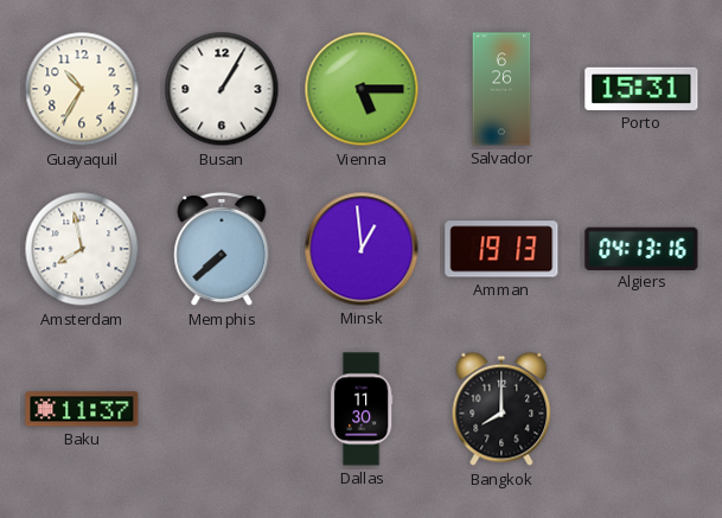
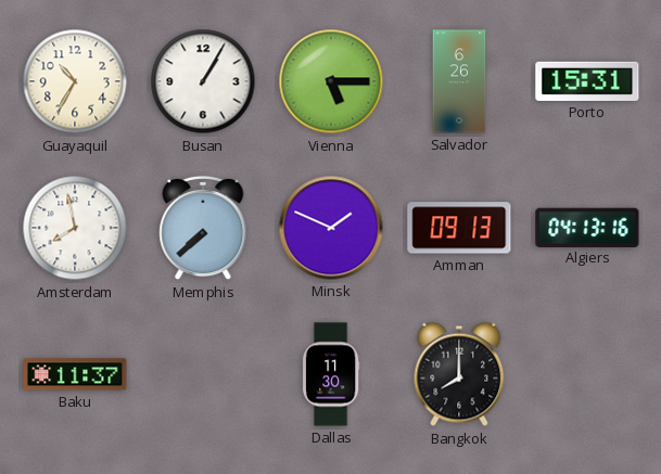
Minsk: 12:59 -> 1:49
Amman: 19:13 -> 09:13
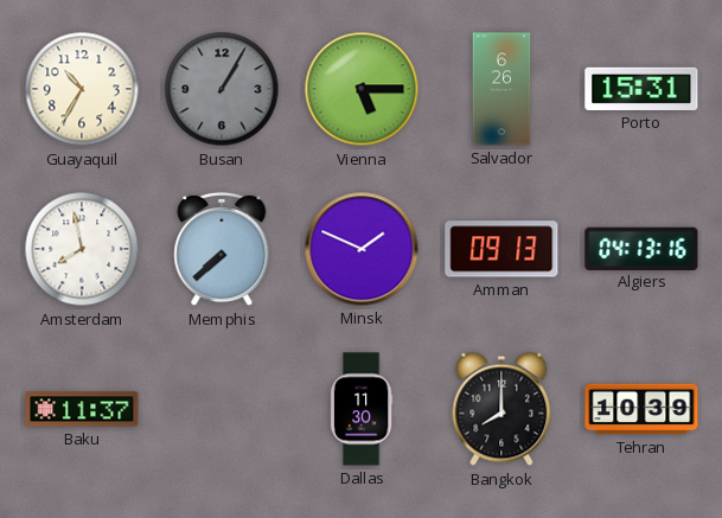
Busan dial: white -> grey
Tehran: none -> 10:39
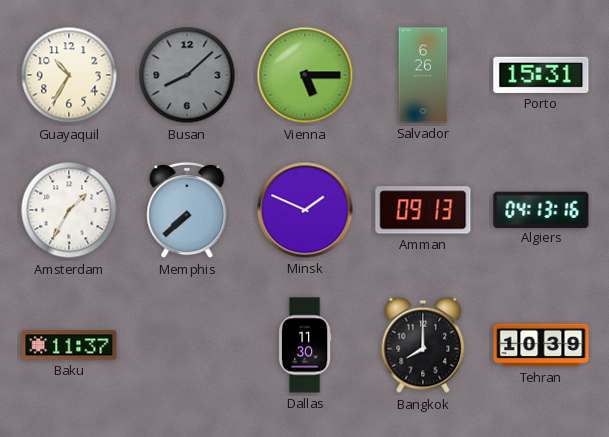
Busan: 1:05 -> 8:08
Amsterdam: 7:58 -> 1:35
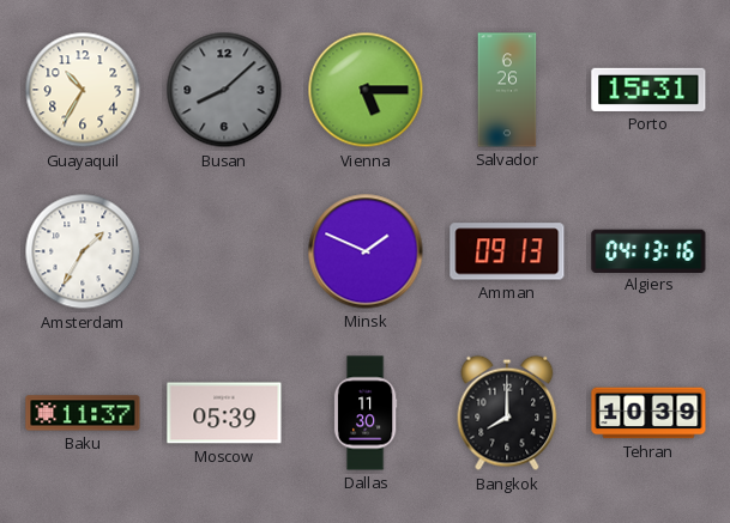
Memphis: 7:38 -> none
Moscow: none -> 05:39
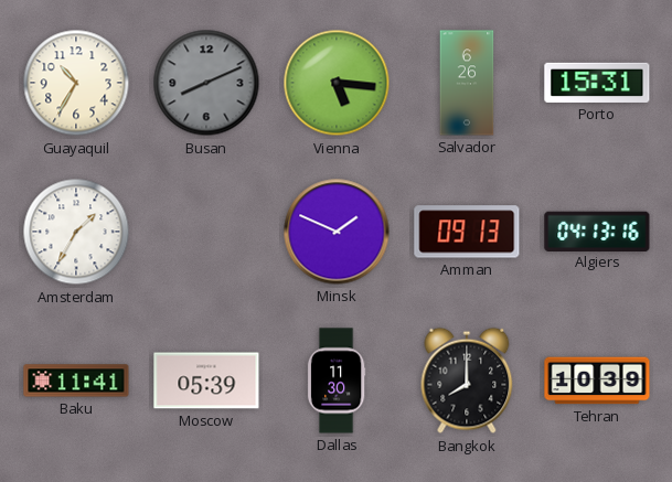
Busan: 8:08 -> 8:11
Vienna: 5:15 -> 5:16
Baku: 11:37 -> 11:41
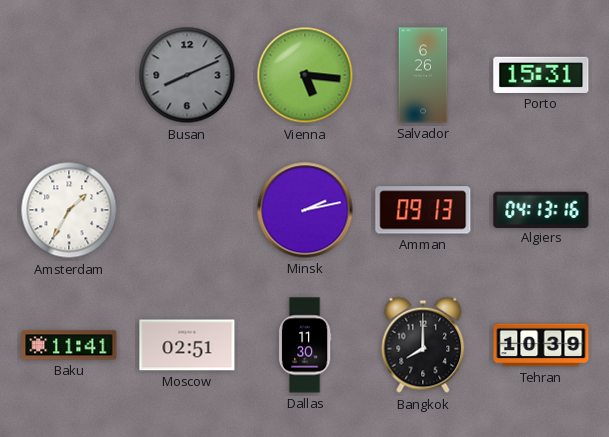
Guayaquil: 10:35 -> none
Minsk: 1:49 -> 2:13
Moscow: 05:39 -> 02:51
